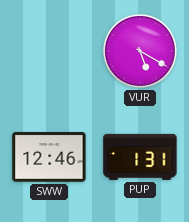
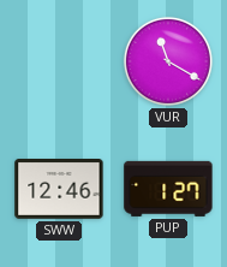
VUR: 5:20 -> 11:20
PUP: 1:31 -> 1:27
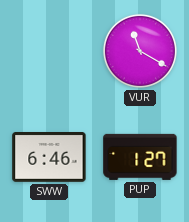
SWW: 12:46 -> 6:46
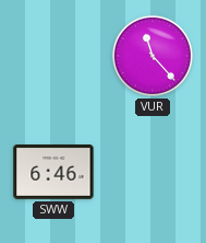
VUR: 11:20 -> 11:23
PUP: 1:27 -> none
